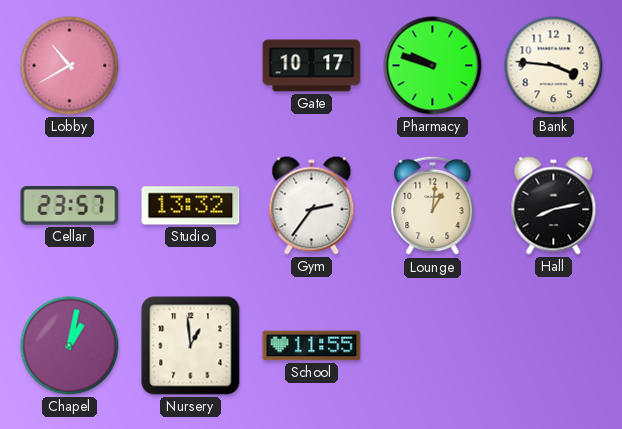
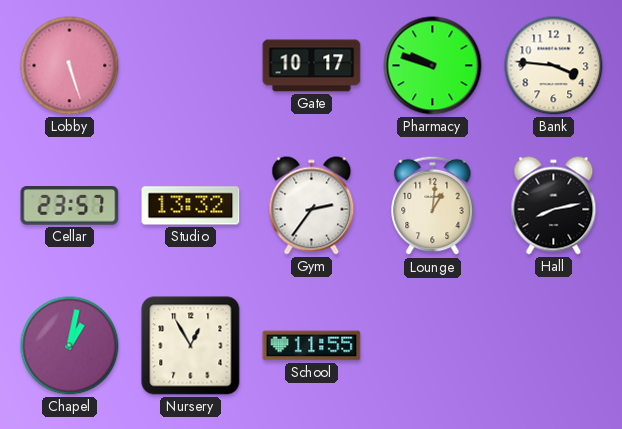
Lobby: 10:40 -> 5:27
Nursery: 12:59 -> 12:55
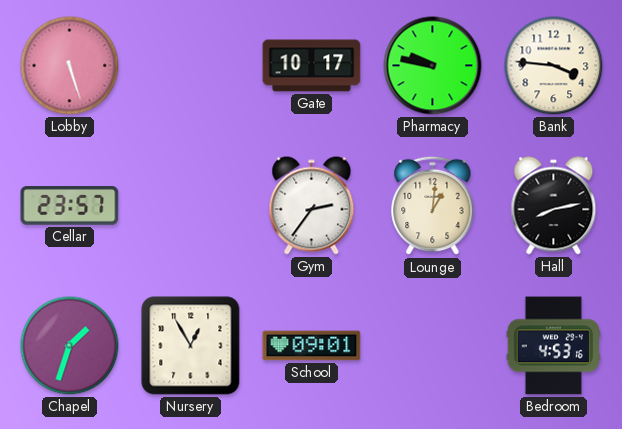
Pharmacy: 9:48 -> 9:47
Studio: 13:32 -> none
Chapel: 1:02 -> 1:33
School: 11:55 -> 09:01
Bedroom: none -> 4:53
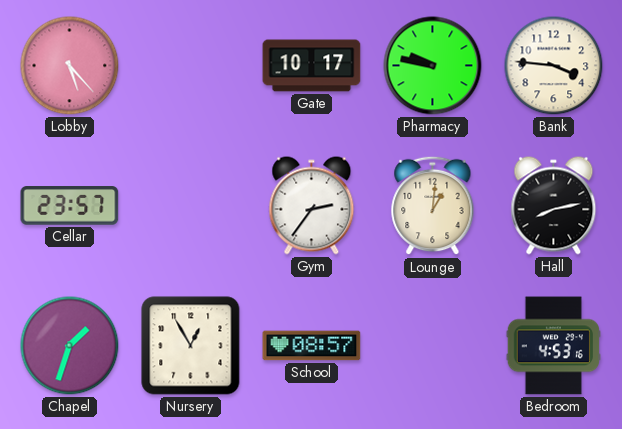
Lobby: 5:27 -> 5:23
School: 09:01 -> 08:57
